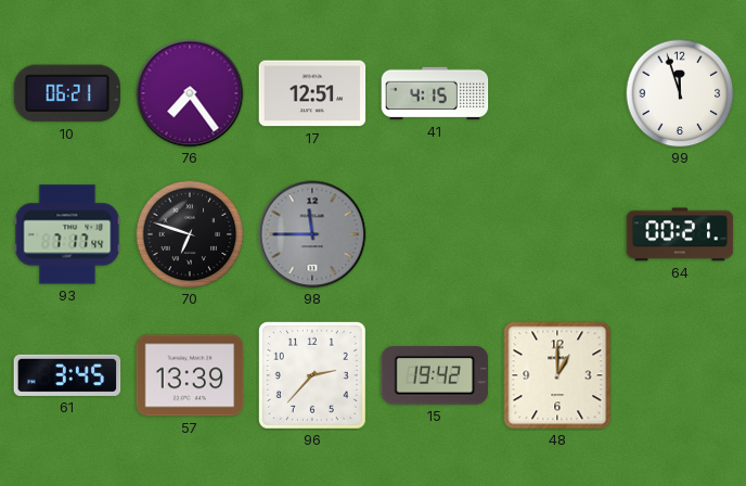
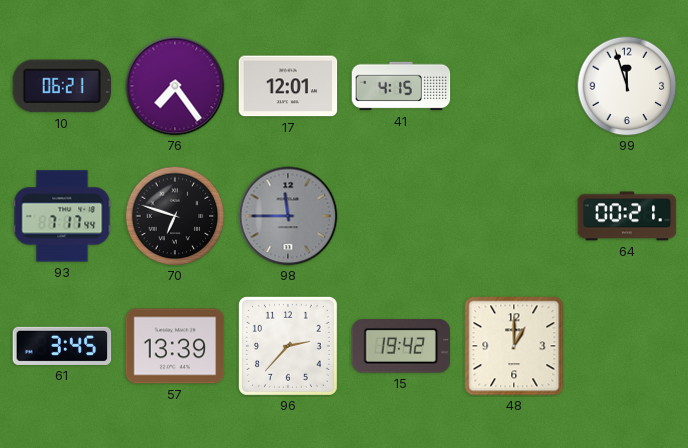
17: 12:51 -> 12:01
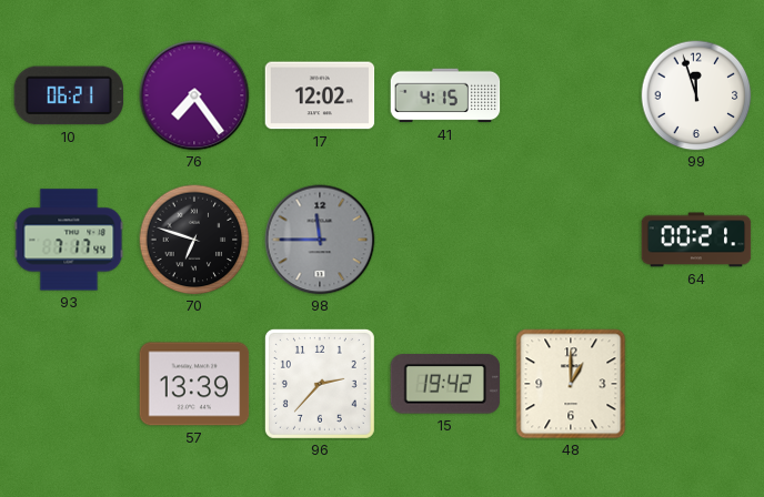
17: 12:01 -> 12:02
61: 3:45 -> none
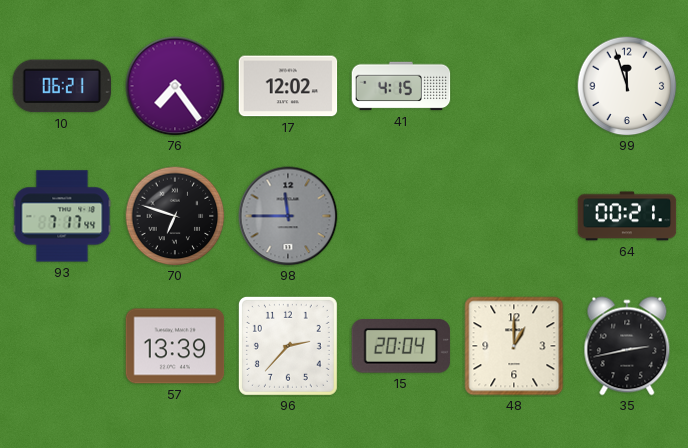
15: 19:42 -> 20:04
35: none -> 2:43
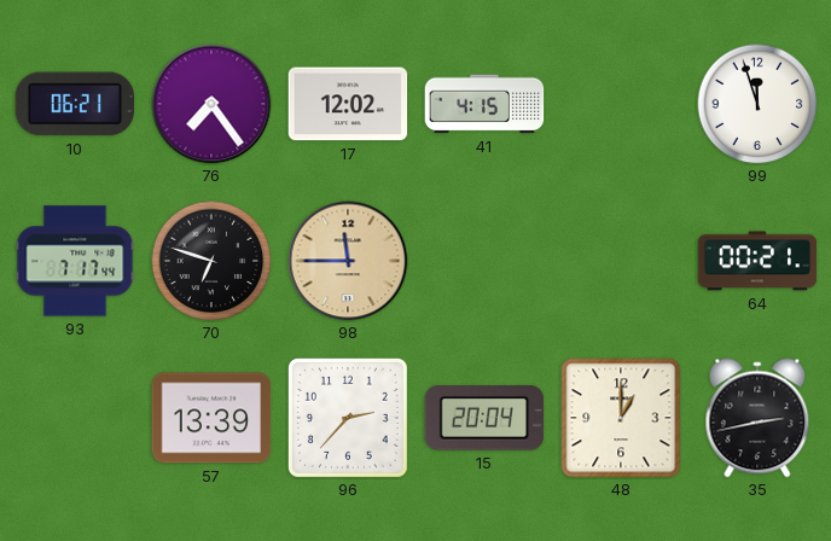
98 dial: grey -> champagne
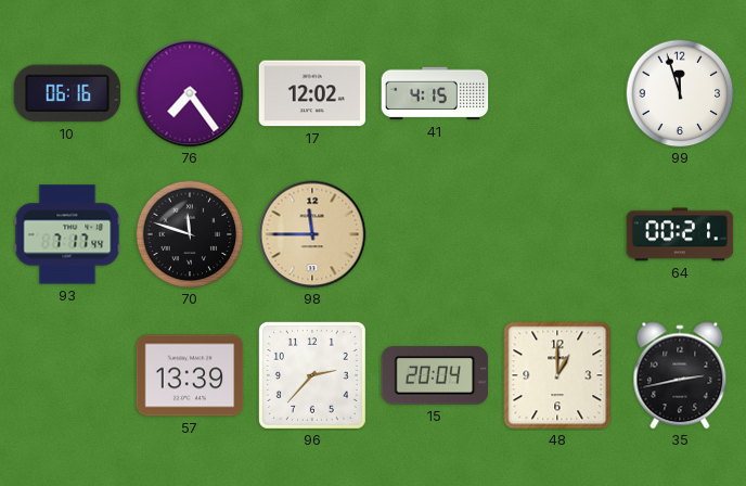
10: 06:21 -> 06:16
70: 6:48 -> 11:48
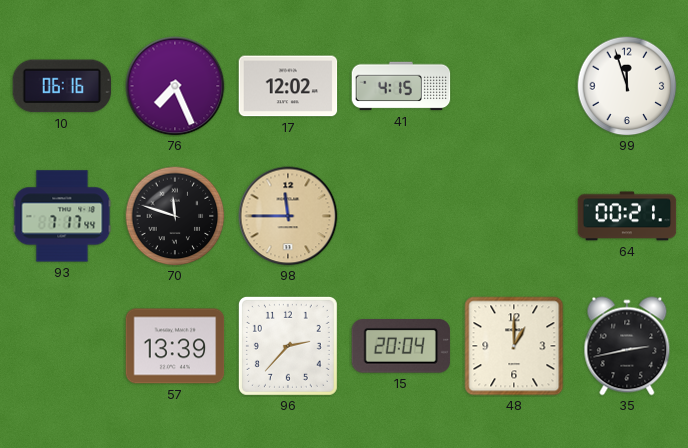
76: 7:24 -> 7:26
